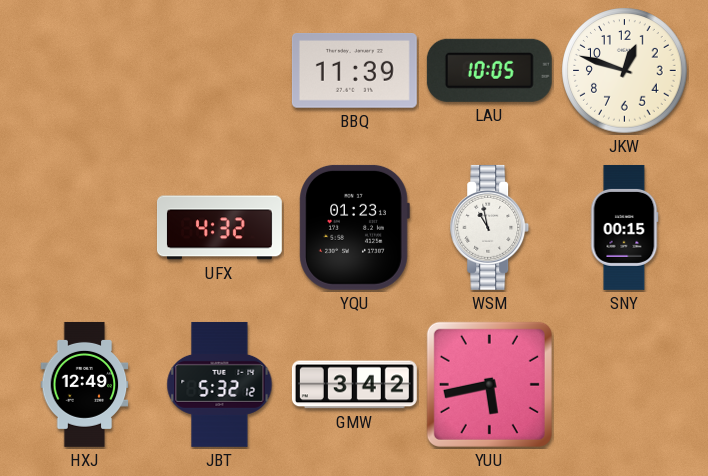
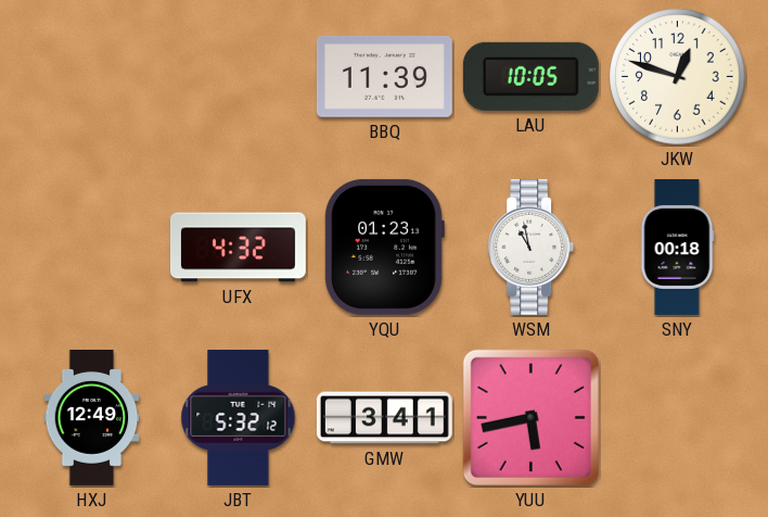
SNY: 00:15 -> 00:18
GMW: 3:42 -> 3:41
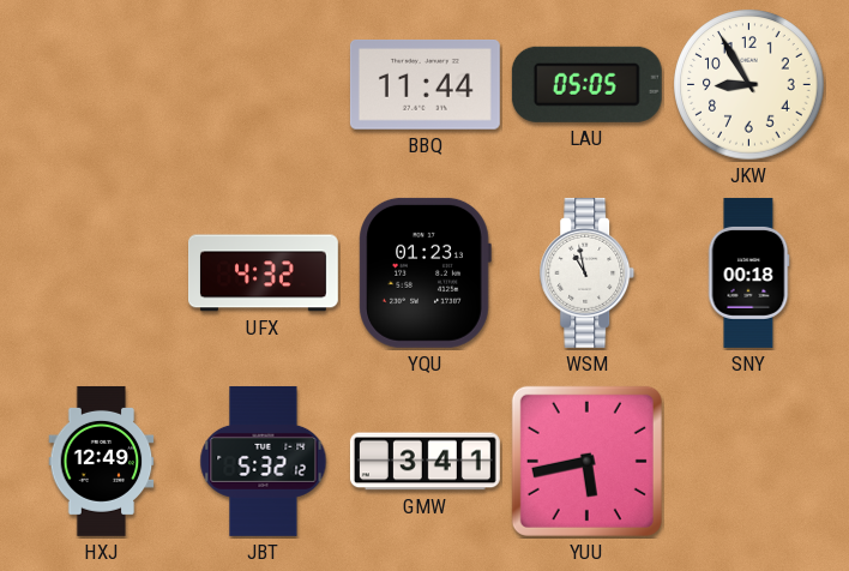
BBQ: 11:39 -> 11:44
LAU: 10:05 -> 05:05
JKW: 12:48 -> 8:55
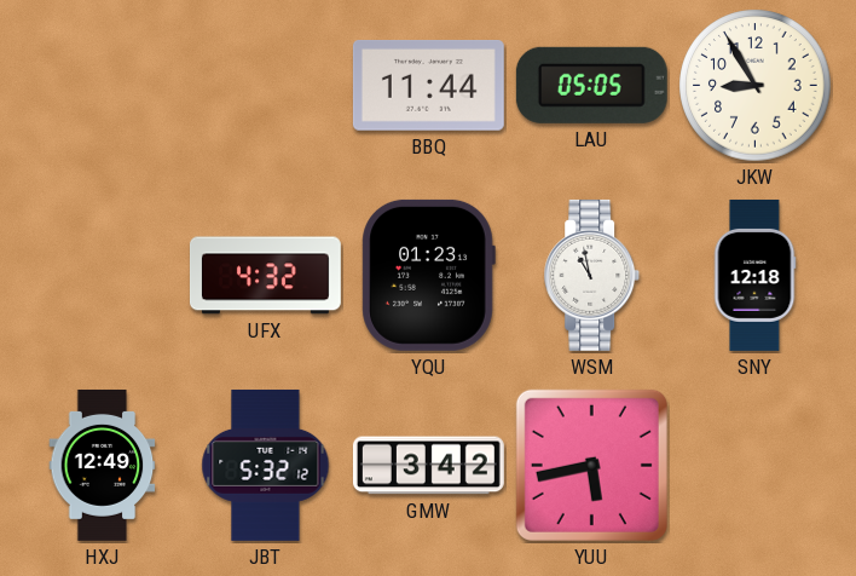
SNY: 00:18 -> 12:18
GMW: 3:41 -> 3:42
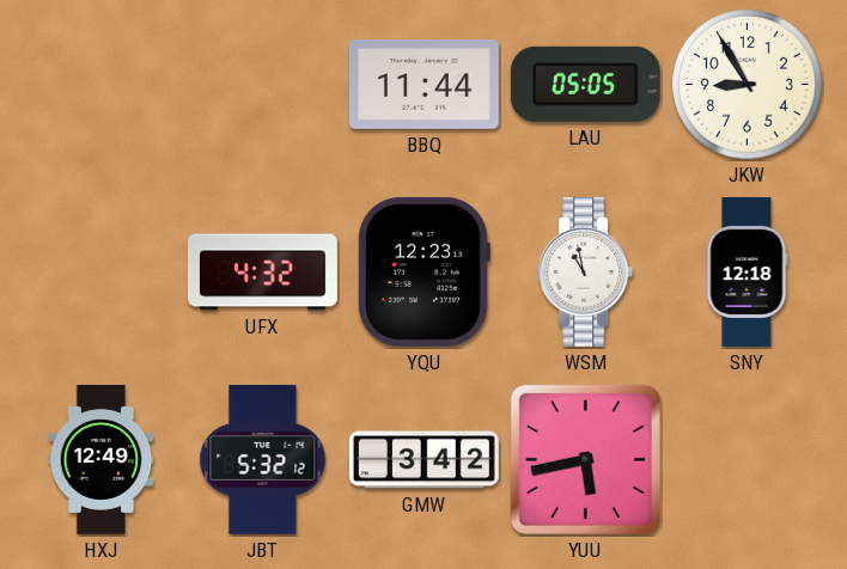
YQU: 01:23 -> 12:23
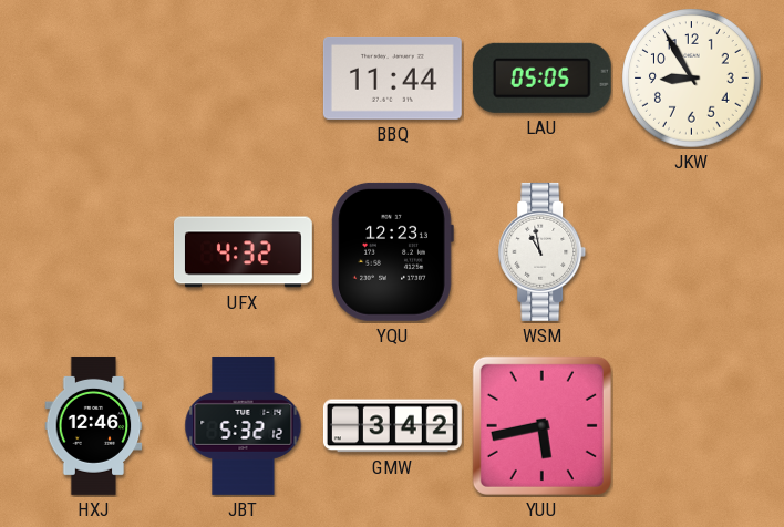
SNY: 12:18 -> none
HXJ: 12:49 -> 12:46
